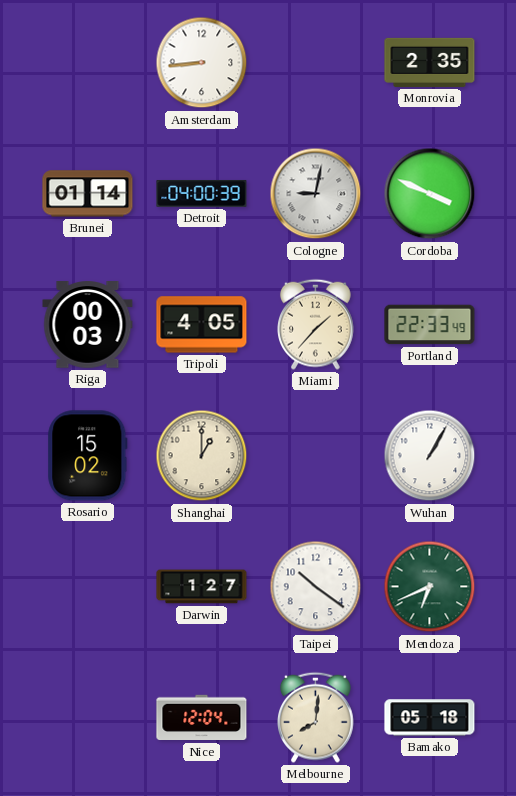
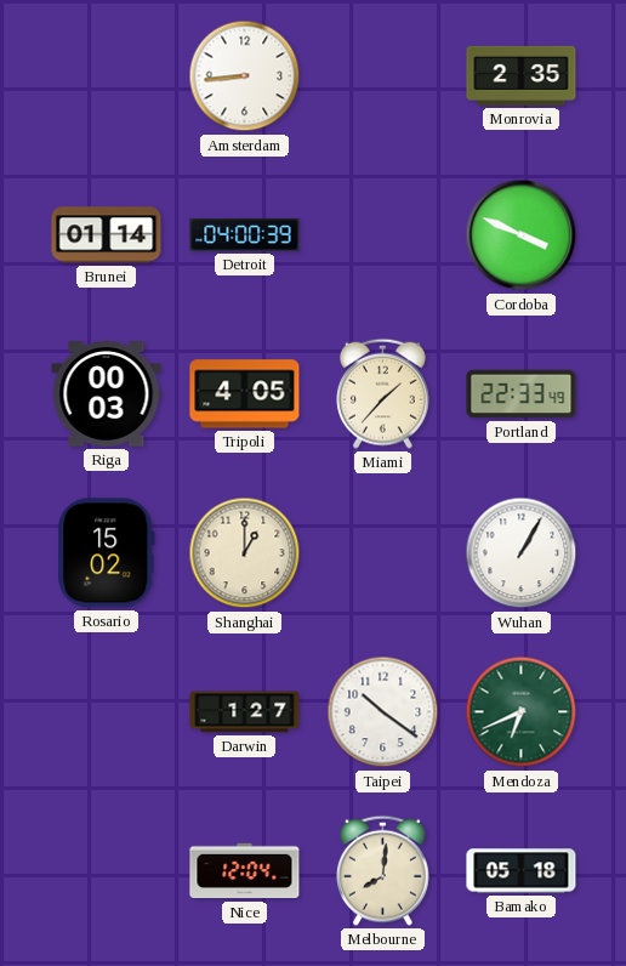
Cologne: 9:02 -> none
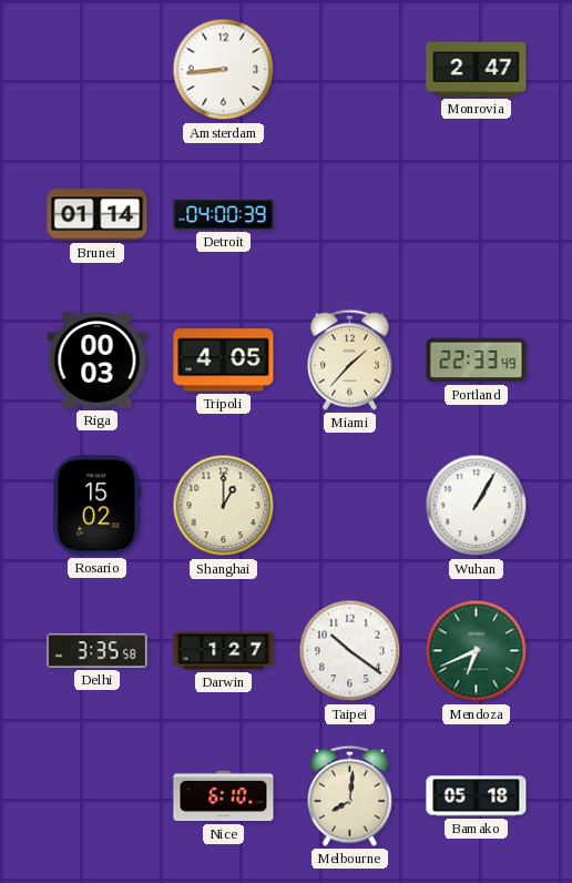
Monrovia: 2:35 -> 2:47
Cordoba: 3:49 -> none
Delhi: none -> 3:35
Nice: 12:04 -> 6:10
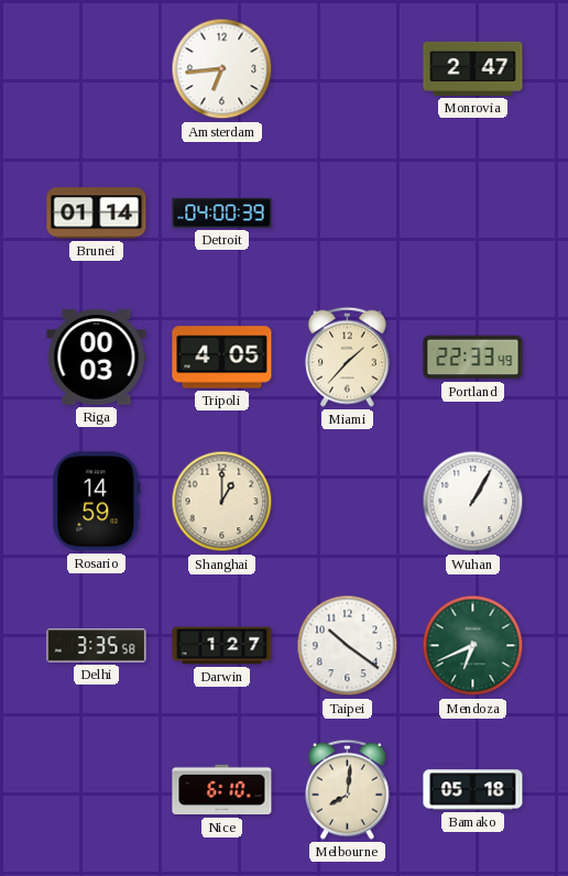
Amsterdam: 8:44 -> 6:44
Rosario: 15:02 -> 14:59
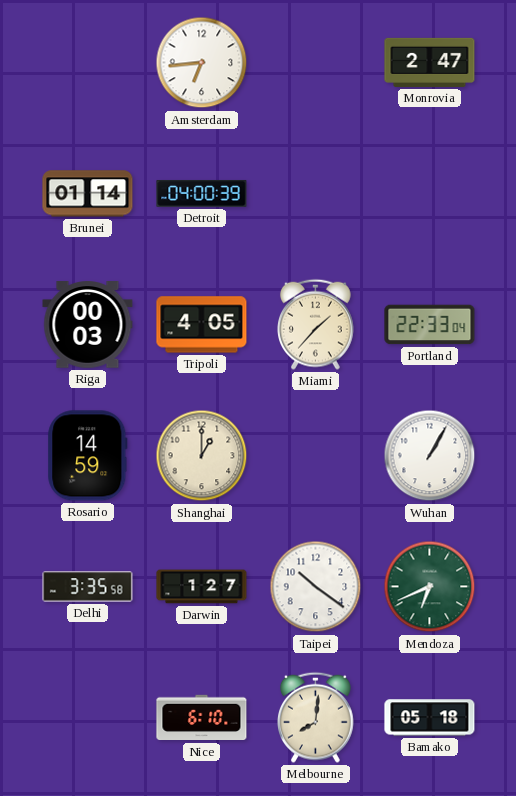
Portland: 22:33:49 -> 22:33:04
